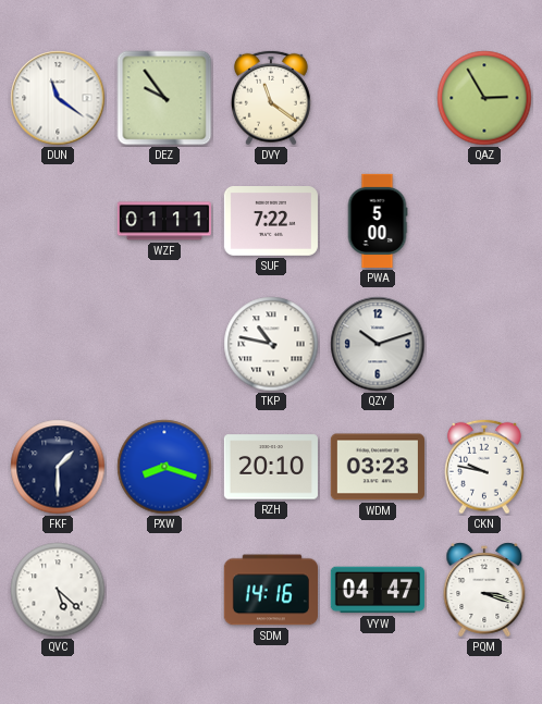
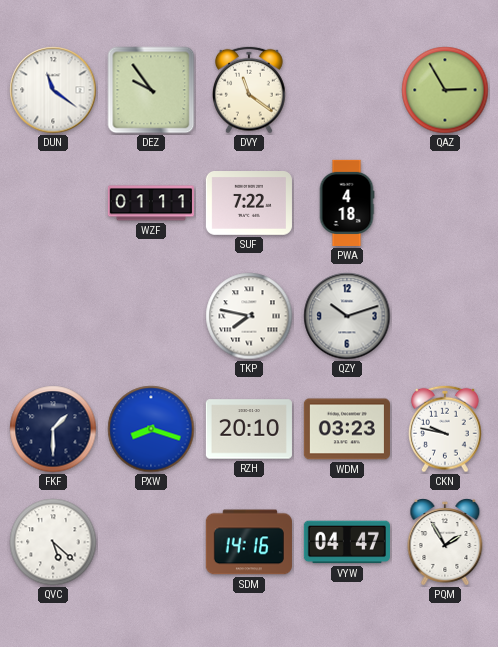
PWA: 5:00 -> 4:18
TKP: 10:47 -> 7:47
PQM: 3:18 -> 1:55
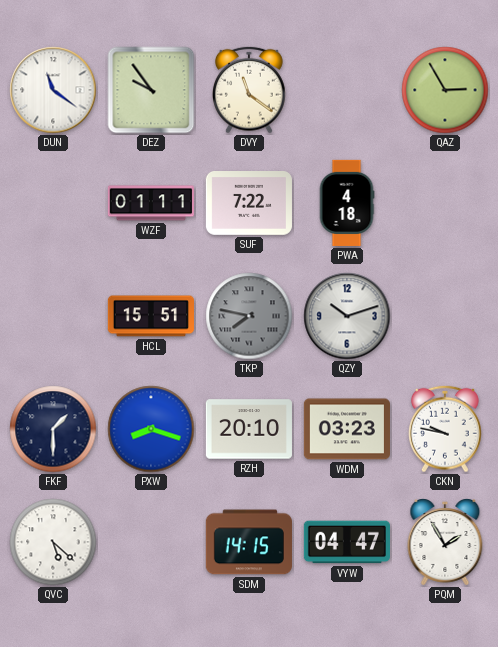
HCL: none -> 15:51
TKP dial: white -> grey
SDM: 14:16 -> 14:15
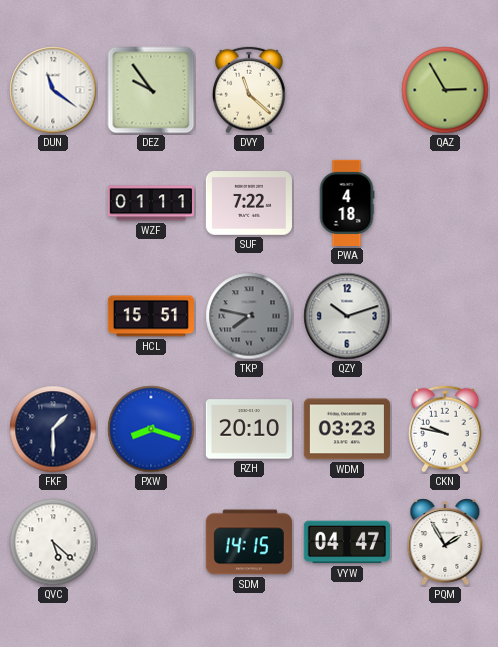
DVY: 11:21 -> 11:22
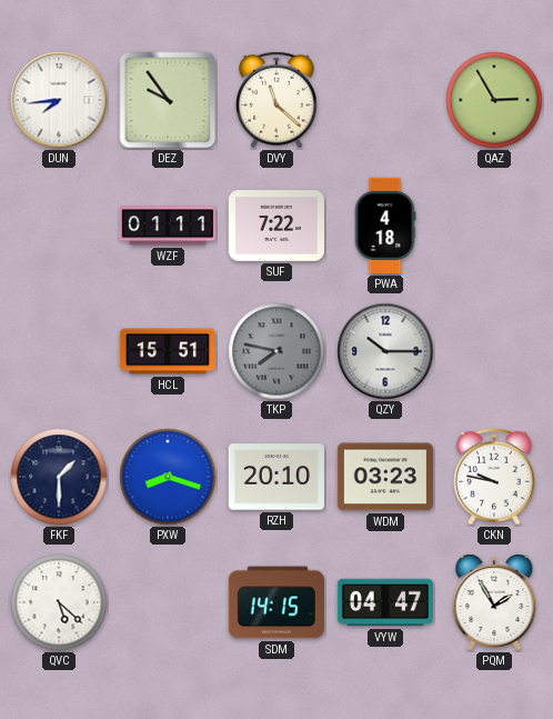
DUN: 11:21 -> 7:44
QZY: 10:12 -> 10:15
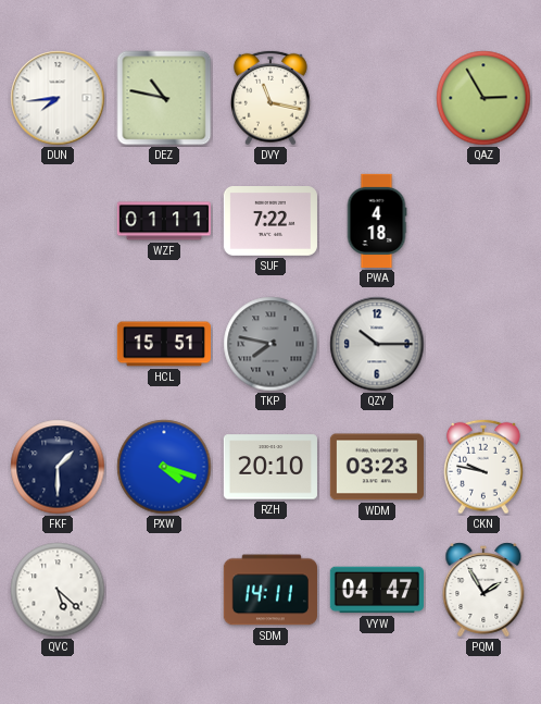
DEZ: 9:54 -> 10:47
DVY: 11:22 -> 11:17
PXW: 8:18 -> 4:18
SDM: 14:15 -> 14:11
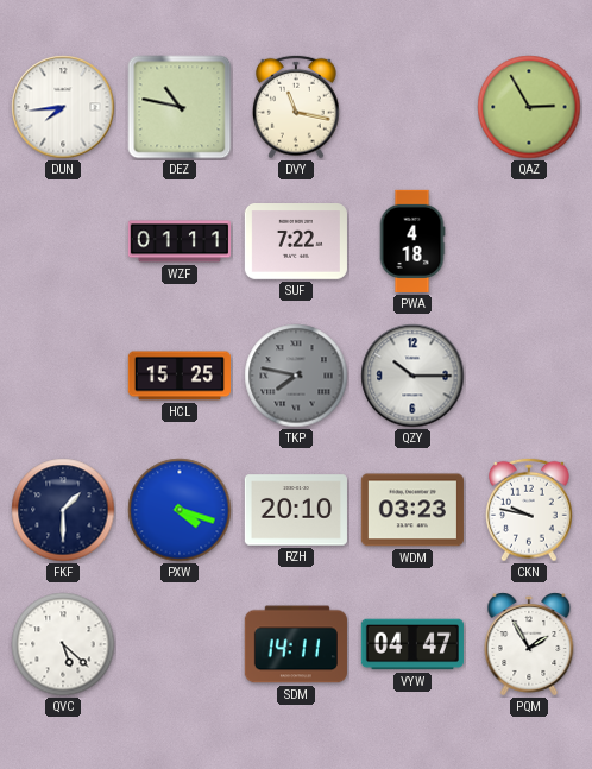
HCL: 15:51 -> 15:25
